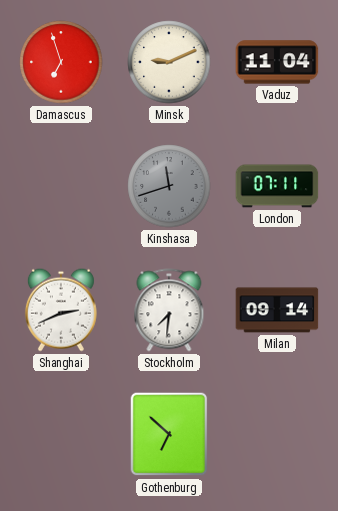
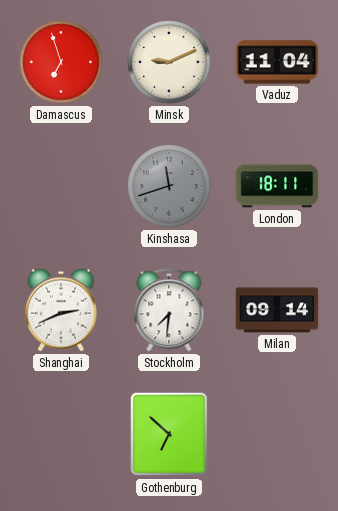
London: 07:11 -> 18:11
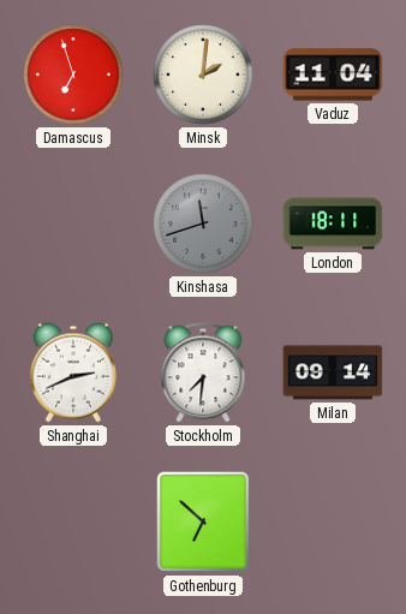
Minsk: 9:11 -> 2:01
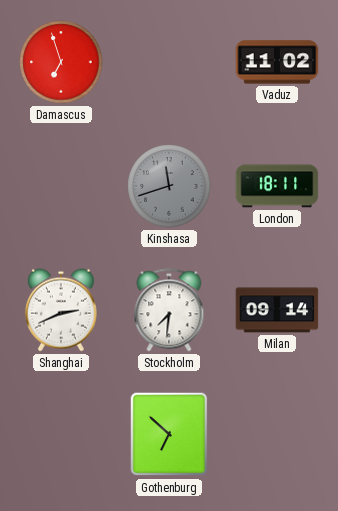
Minsk: 2:01 -> none
Vaduz: 11:04 -> 11:02
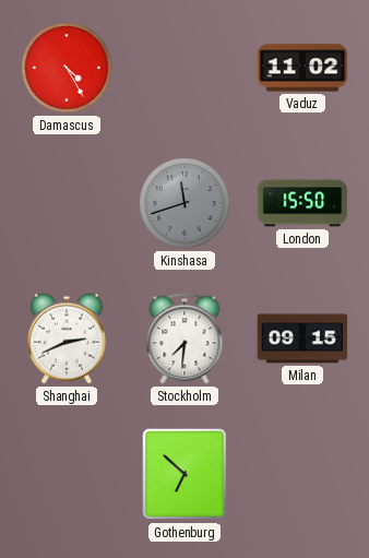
Damascus: 6:57 -> 4:25
London: 18:11 -> 15:50
Milan: 09:14 -> 09:15
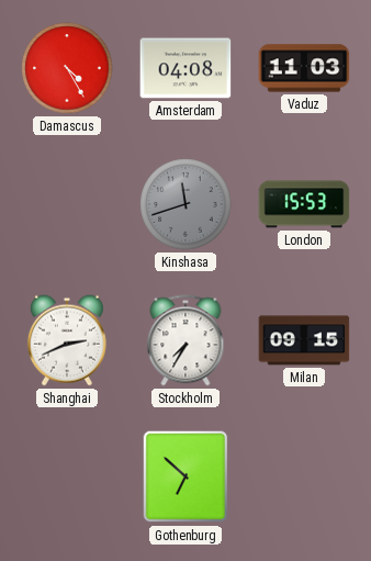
Amsterdam: none -> 04:08
Vaduz: 11:02 -> 11:03
London: 15:50 -> 15:53
Stockholm: 7:31 -> 7:35
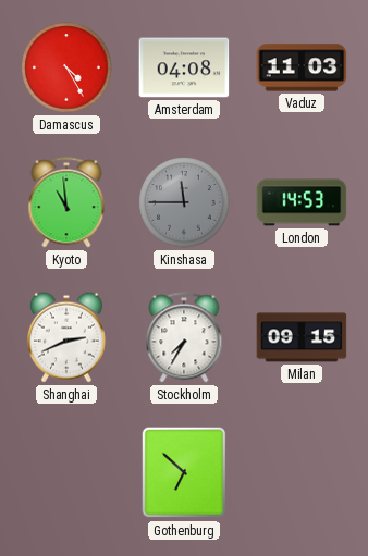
Kyoto: none -> 10:59
Kinshasa: 11:42 -> 11:45
London: 15:53 -> 14:53
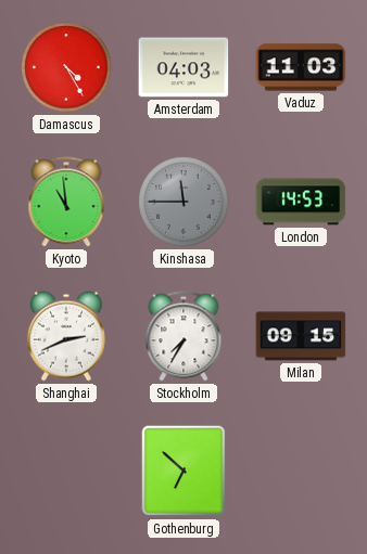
Amsterdam: 04:08 -> 04:03
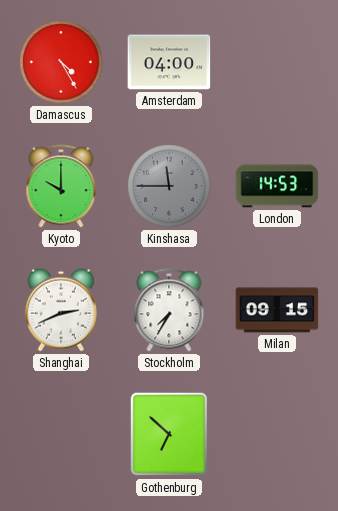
Amsterdam: 04:03 -> 04:00
Vaduz: 11:03 -> none
Kyoto: 10:59 -> 10:00
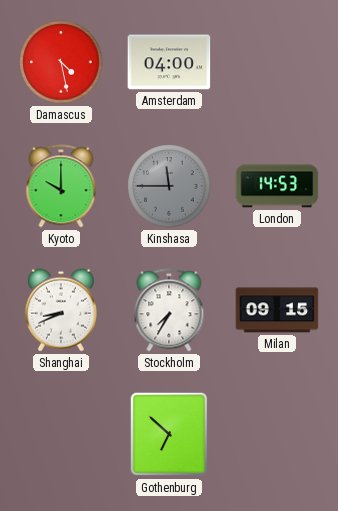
Damascus: 4:25 -> 4:28
Shanghai: 2:41 -> 8:41
